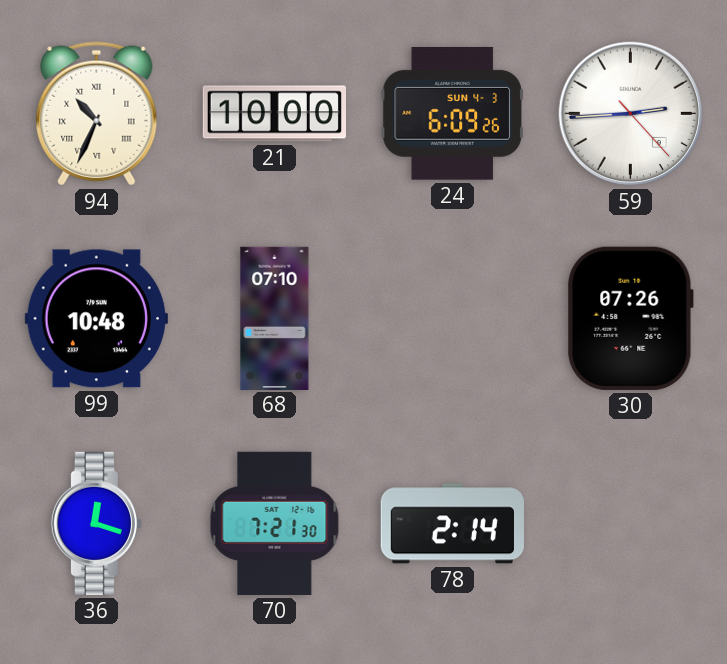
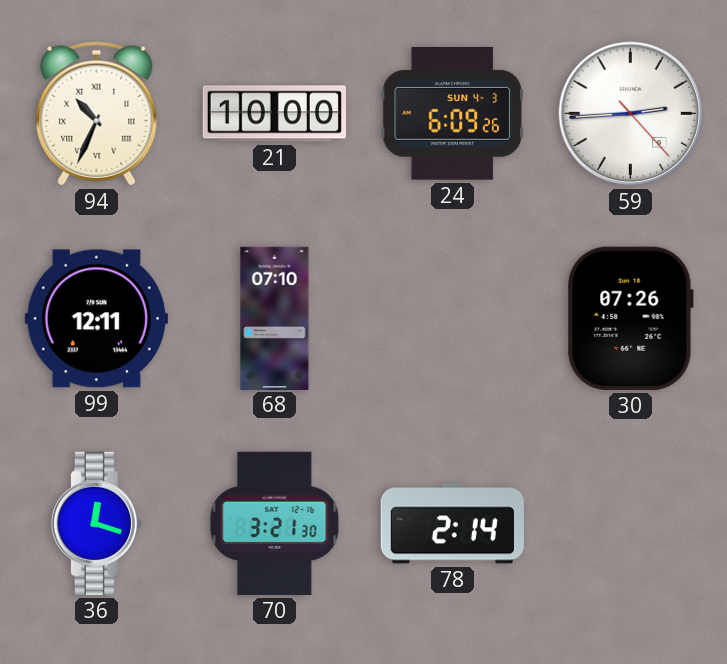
99: 10:48 -> 12:11
70: 7:21 -> 3:21
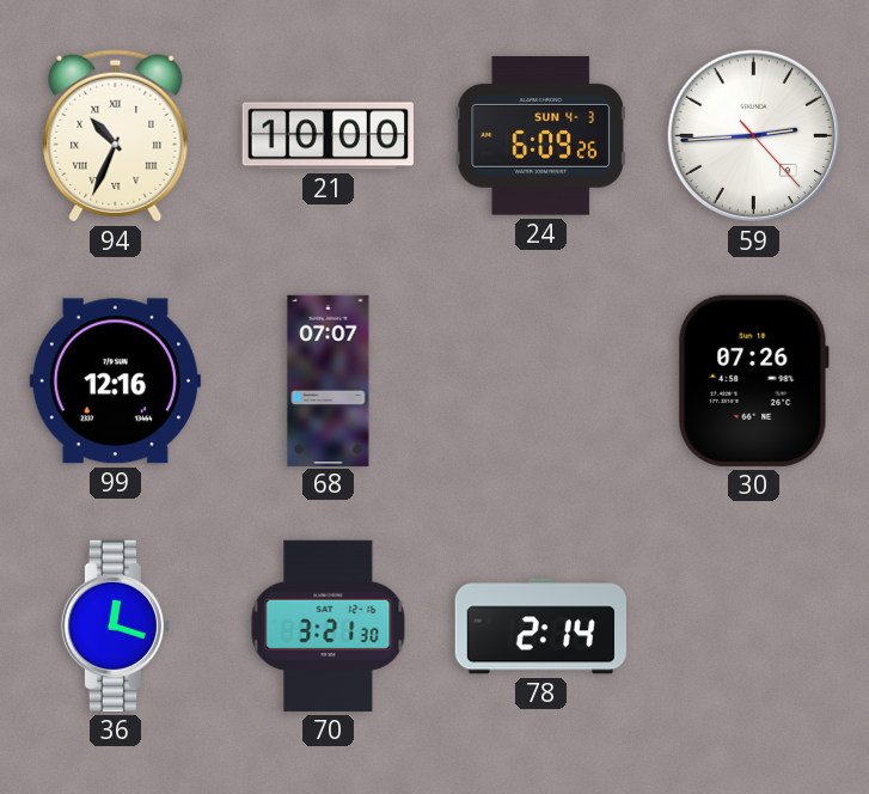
99: 12:11 -> 12:16
68: 07:10 -> 07:07
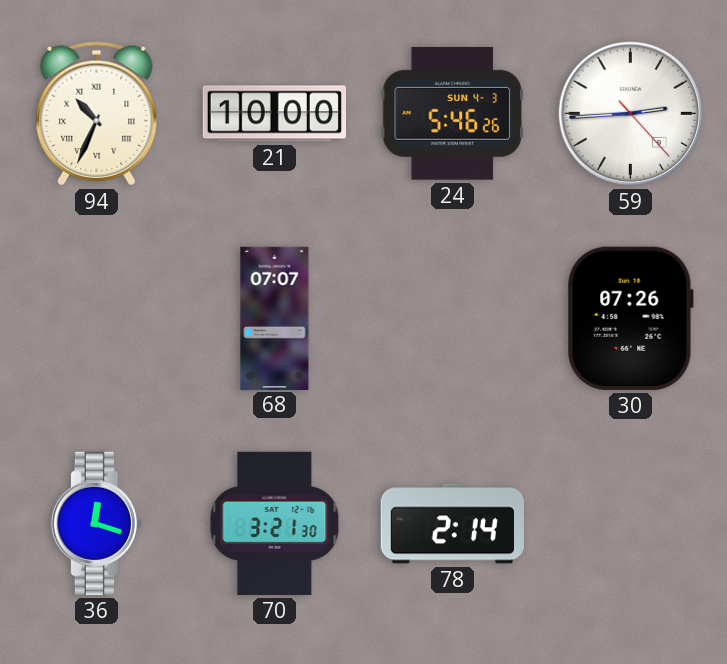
24: 6:09 -> 5:46
99: 12:16 -> none
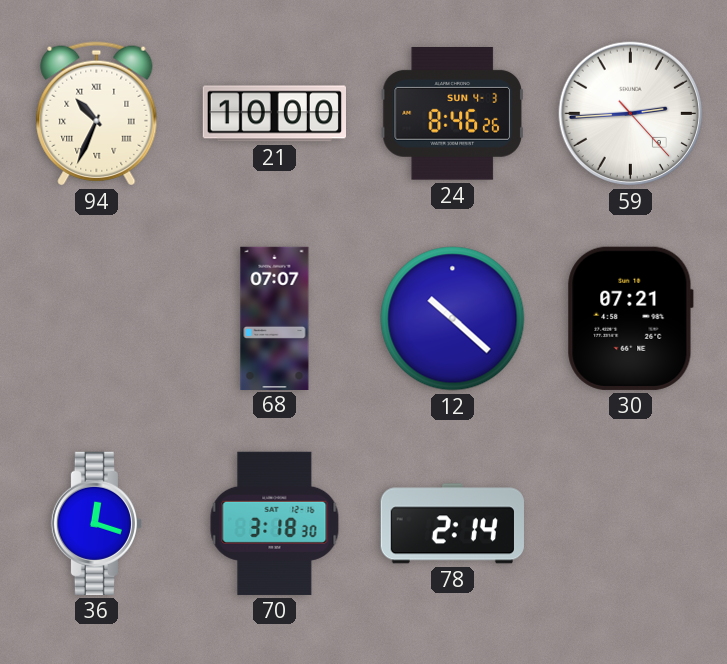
24: 5:46 -> 8:46
12: none -> 10:22
30: 07:26 -> 07:21
70: 3:21 -> 3:18
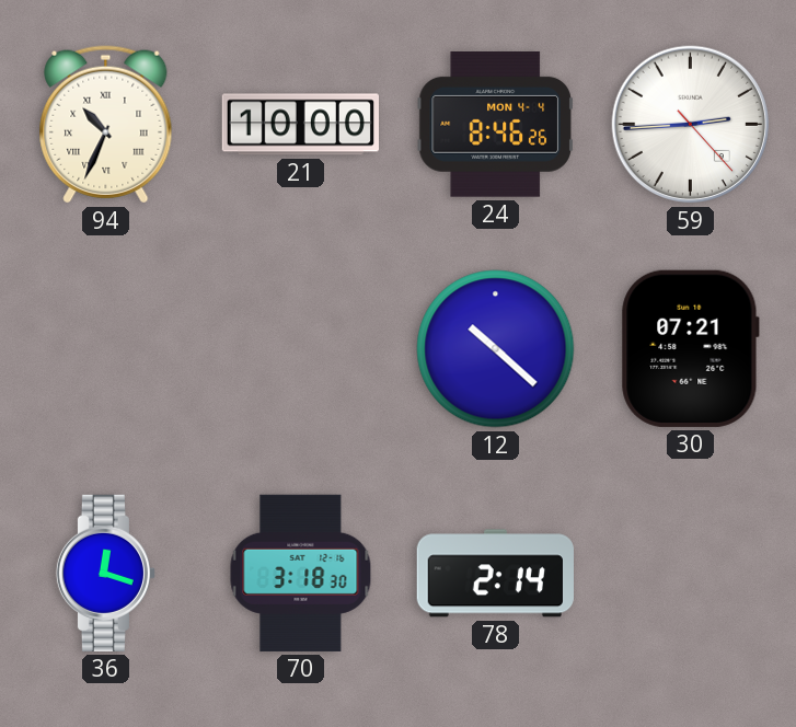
24 date: SUN 4-3 -> MON 4-4
68: 07:07 -> none
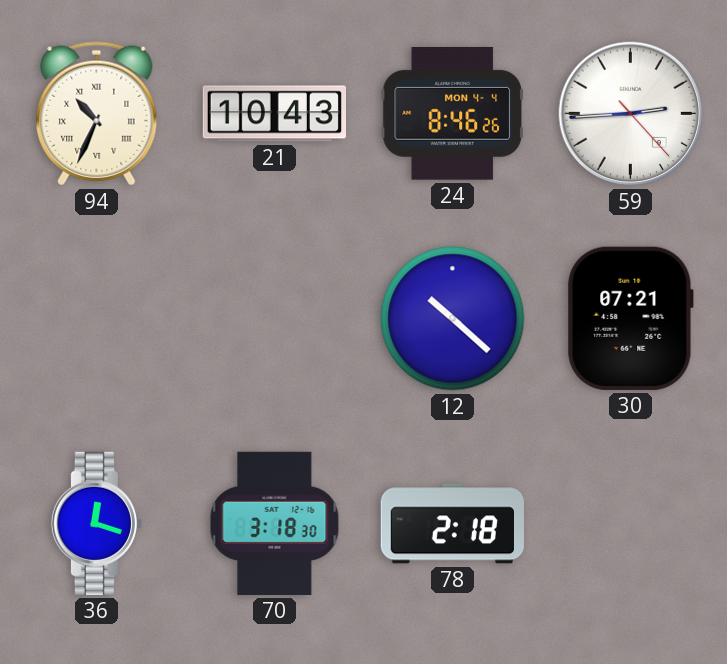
21: 10:00 -> 10:43
78: 2:14 -> 2:18
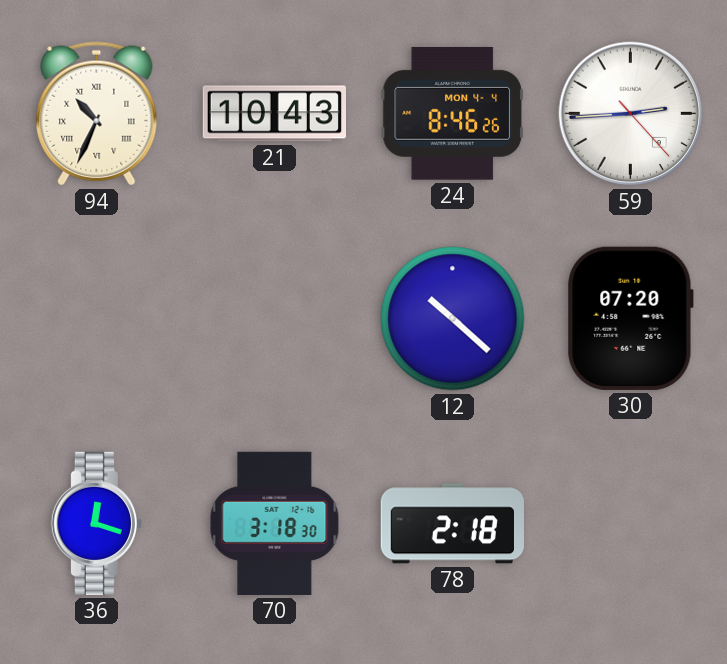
30: 07:21 -> 07:20
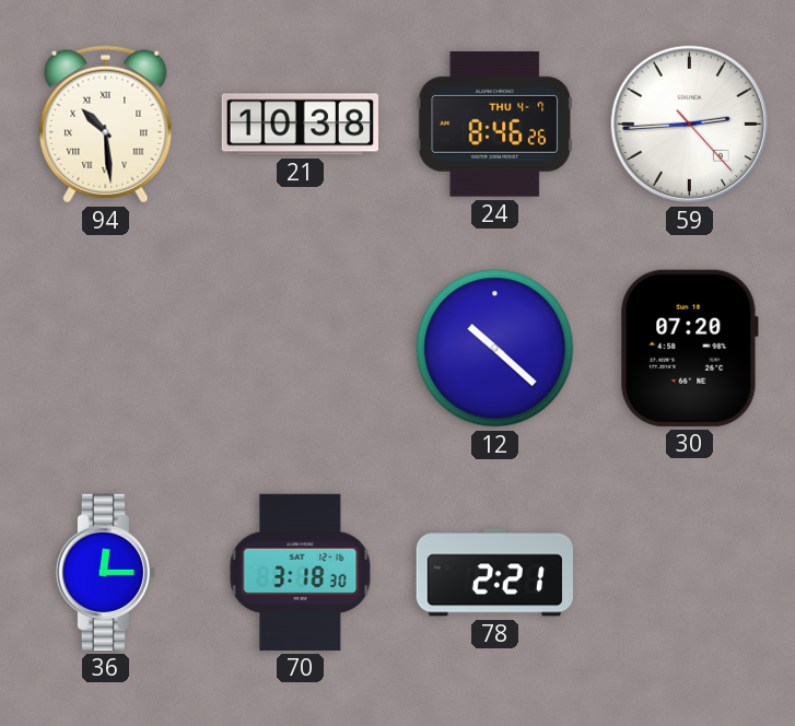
94: 10:34 -> 10:29
21: 10:43 -> 10:38
24 date: MON 4-4 -> THU 4-7
36: 12:18 -> 12:15
78: 2:18 -> 2:21
